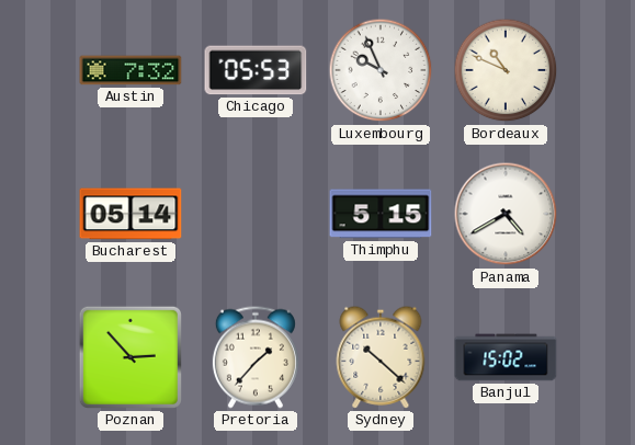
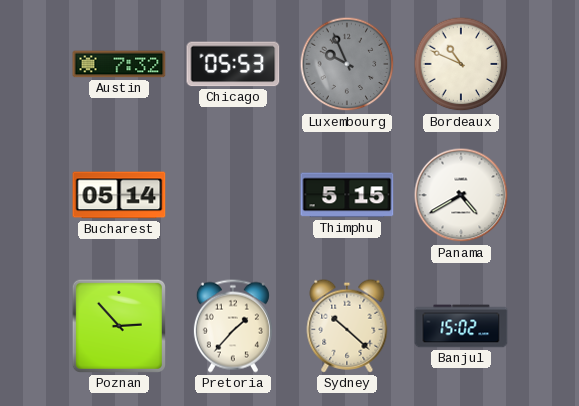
Luxembourg dial: white -> grey
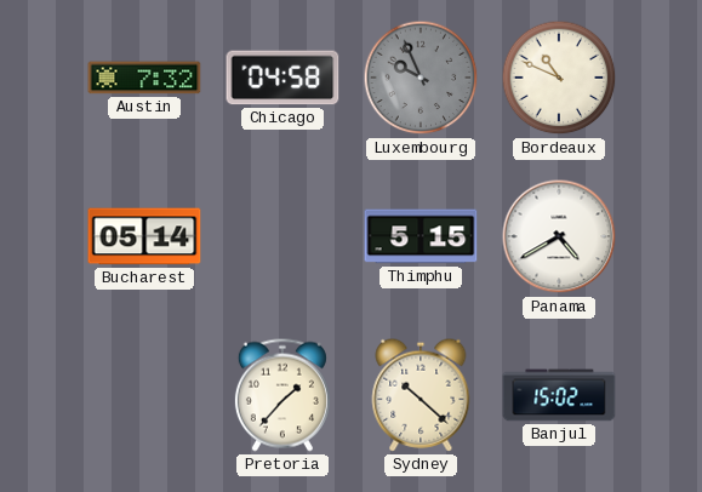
Chicago: 05:53 -> 04:58
Poznan: 2:53 -> none
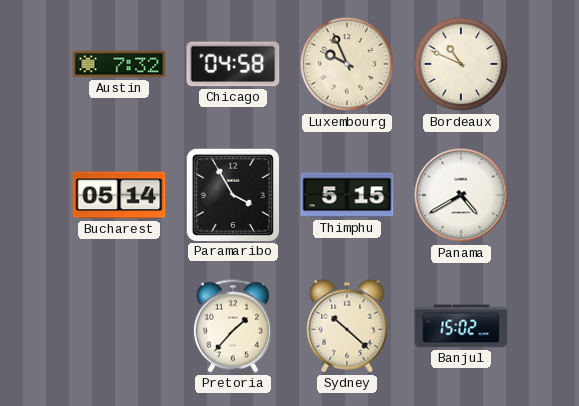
Luxembourg dial: grey -> cream
Paramaribo: none -> 3:55
